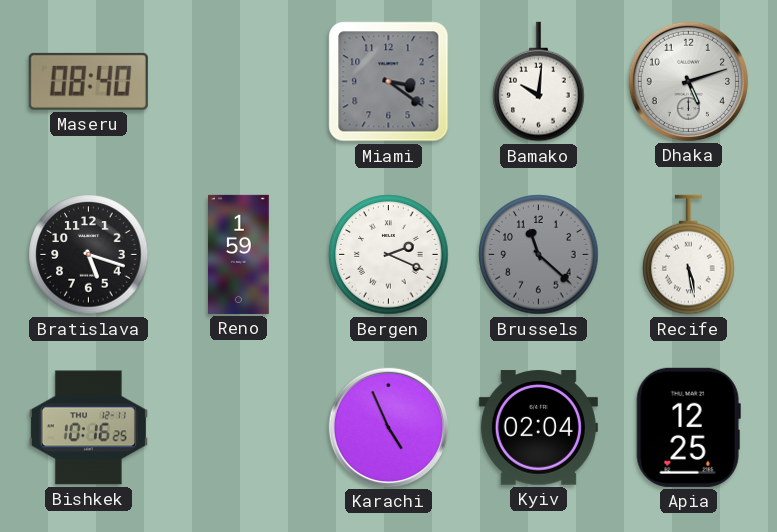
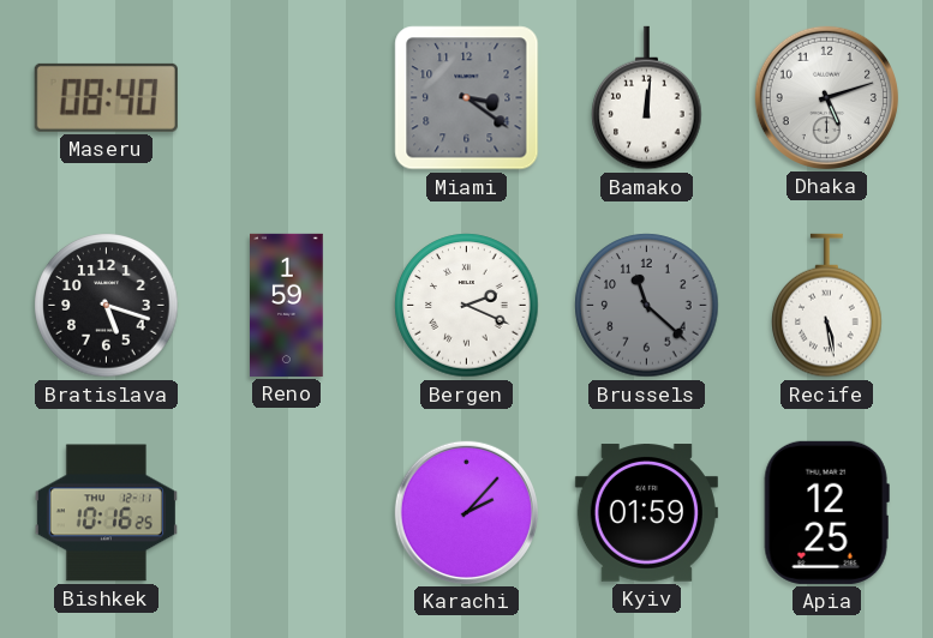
Bamako: 10:01 -> 12:01
Karachi: 4:56 -> 2:07
Kyiv: 02:04 -> 01:59
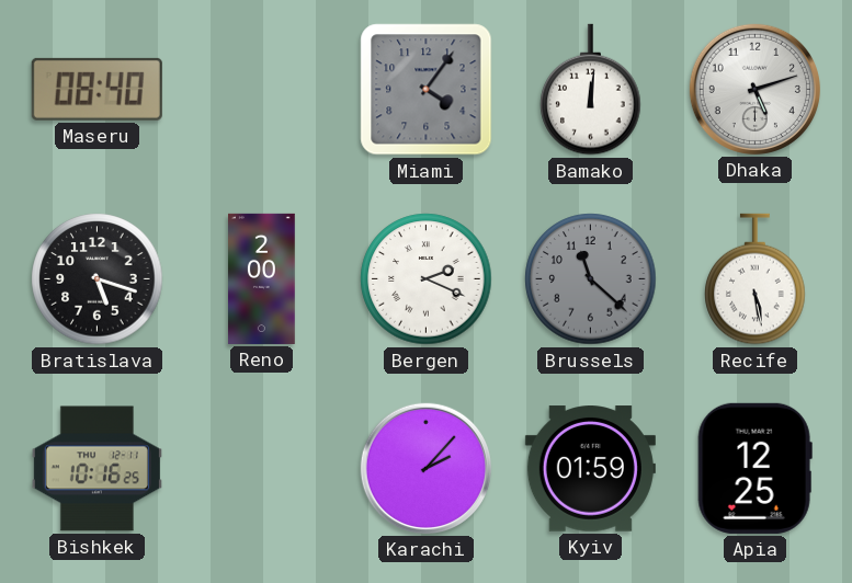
Miami: 3:21 -> 4:06
Reno: 1:59 -> 2:00
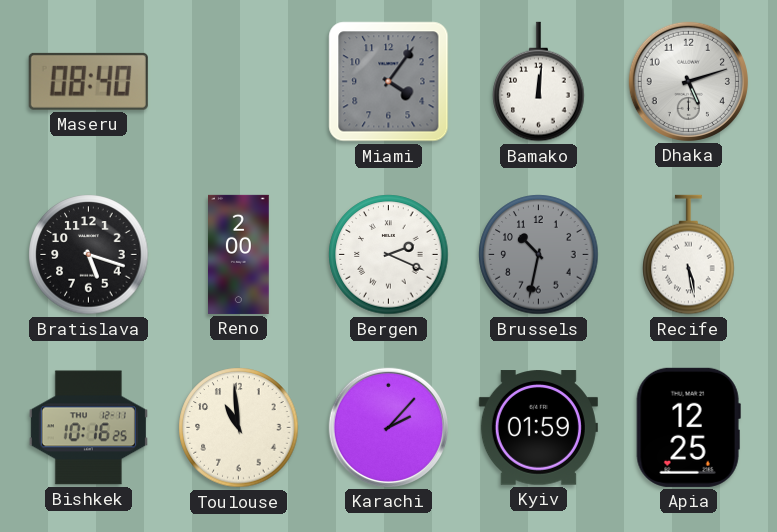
Brussels: 11:22 -> 10:32
Toulouse: none -> 10:59
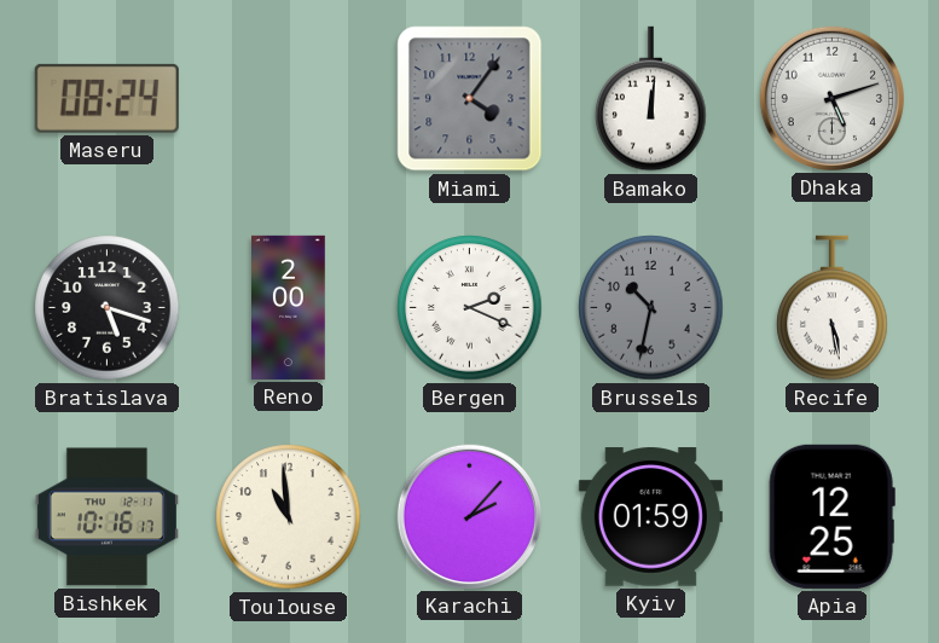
Maseru: 08:40 -> 08:24
Bishkek: 10:16:25 -> 10:16:17
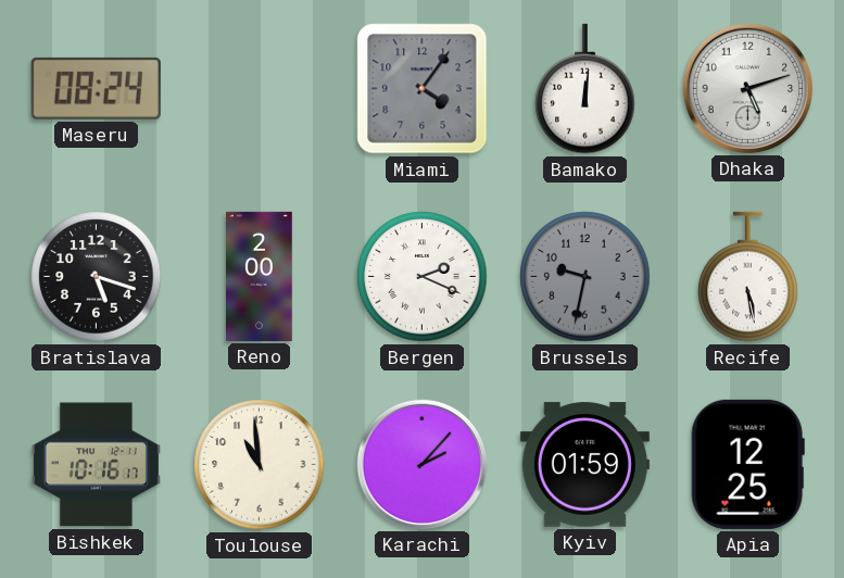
Brussels: 10:32 -> 9:32
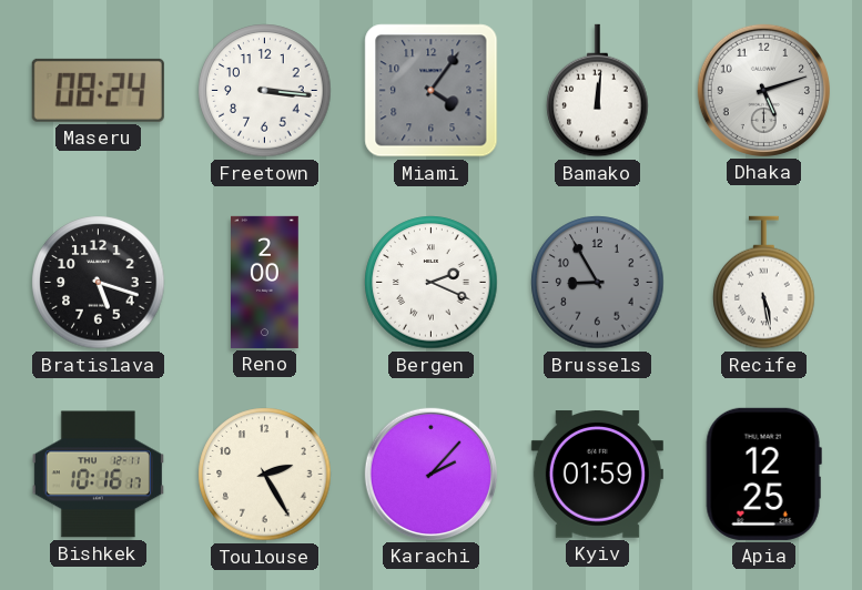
Freetown: none -> 3:16
Brussels: 9:32 -> 8:55
Toulouse: 10:59 -> 2:25
